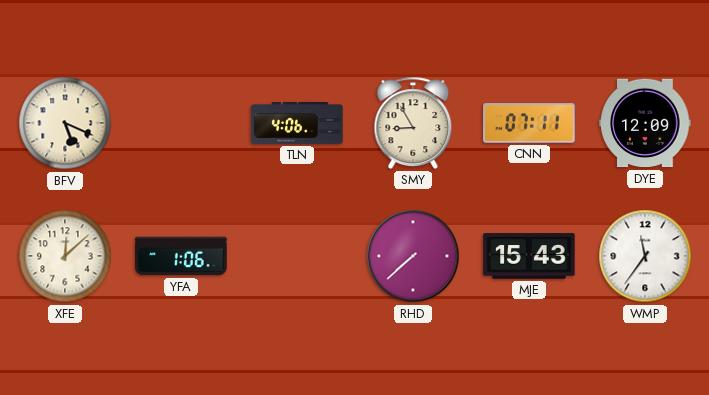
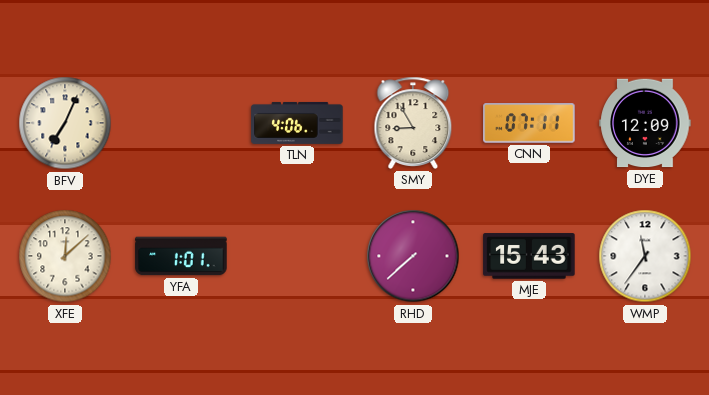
BFV: 5:19 -> 7:04
YFA: 1:06 -> 1:01
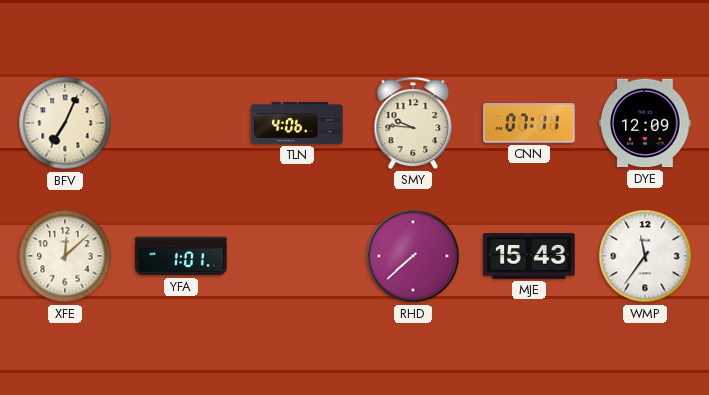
SMY: 8:55 -> 9:46
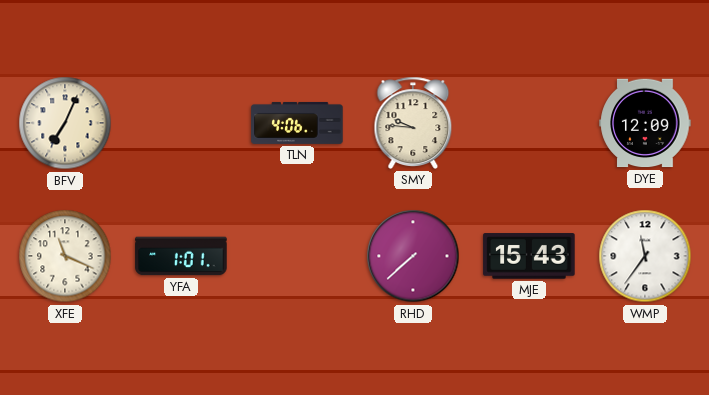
CNN: 07:11 -> none
XFE: 12:08 -> 11:19
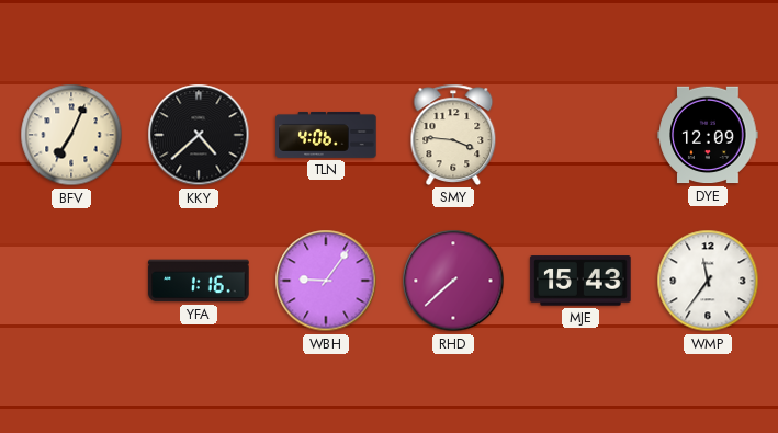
KKY: none -> 4:38
SMY: 9:46 -> 3:46
XFE: 11:19 -> none
YFA: 1:01 -> 1:16
WBH: none -> 9:06
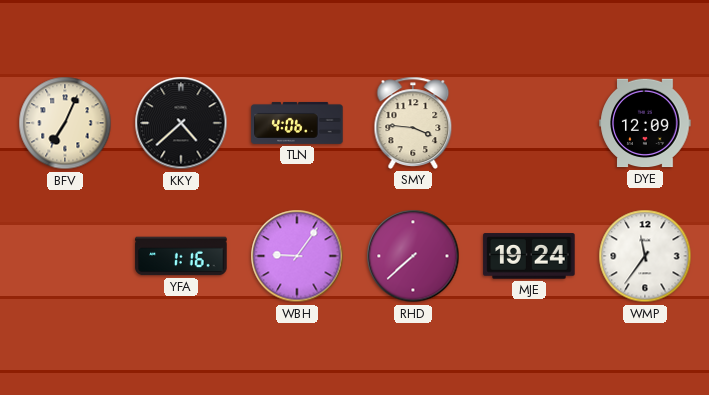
MJE: 15:43 -> 19:24
